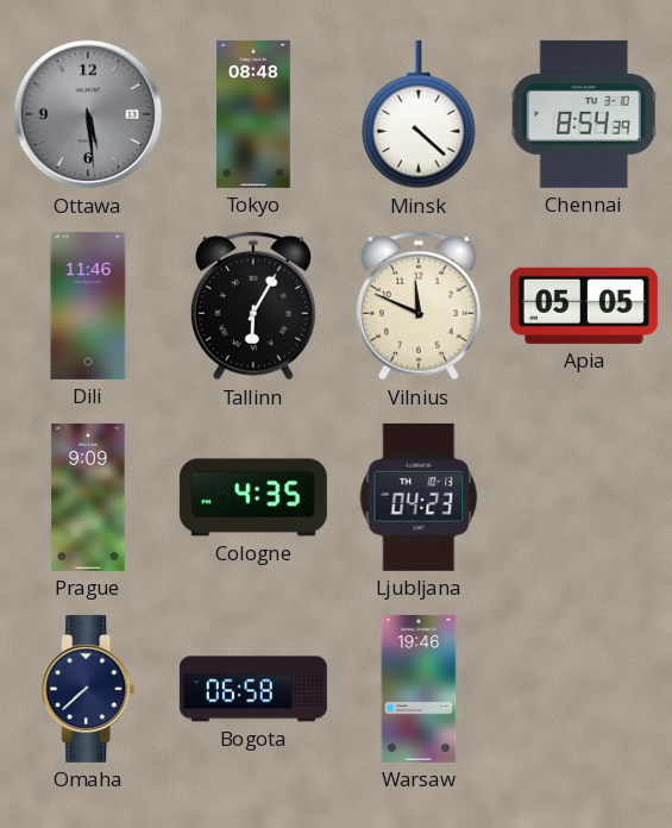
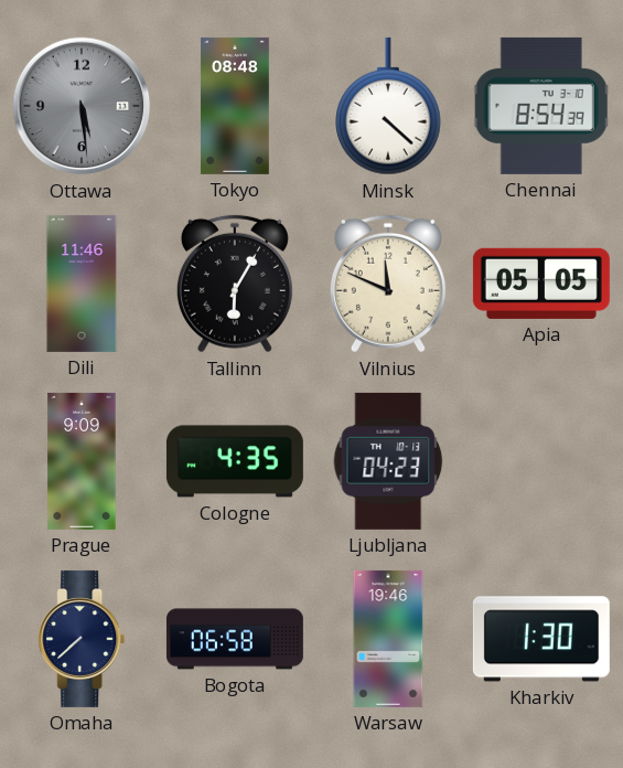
Kharkiv: none -> 1:30
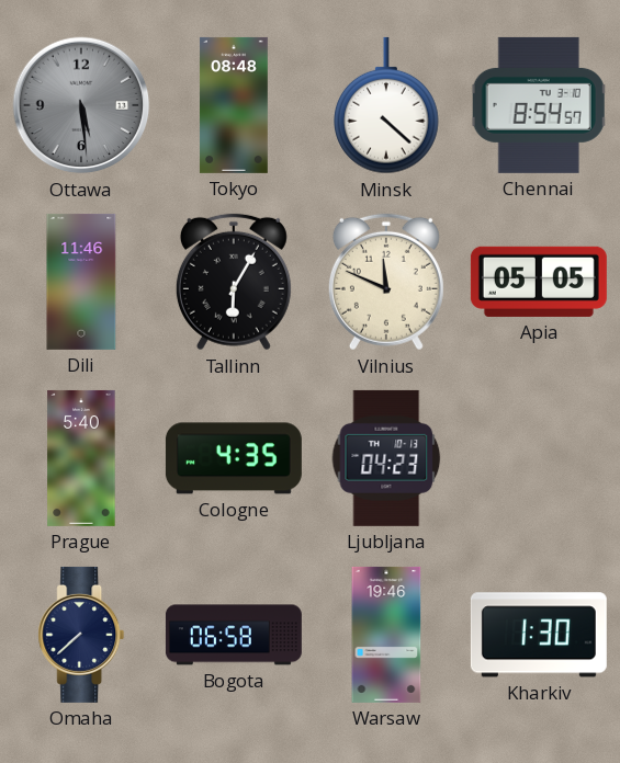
Chennai: 8:54:39 -> 8:54:57
Prague: 9:09 -> 5:40
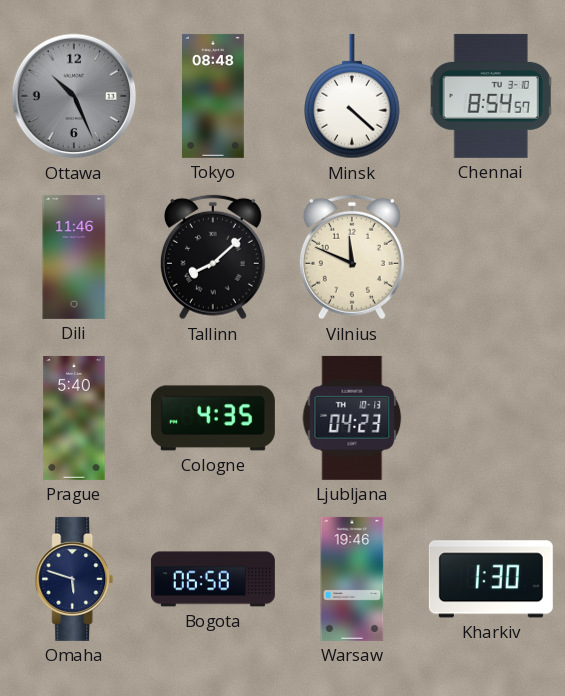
Ottawa: 5:29 -> 10:26
Tallinn: 6:05 -> 8:08
Apia: 05:05 -> none
Omaha: 7:38 -> 5:48
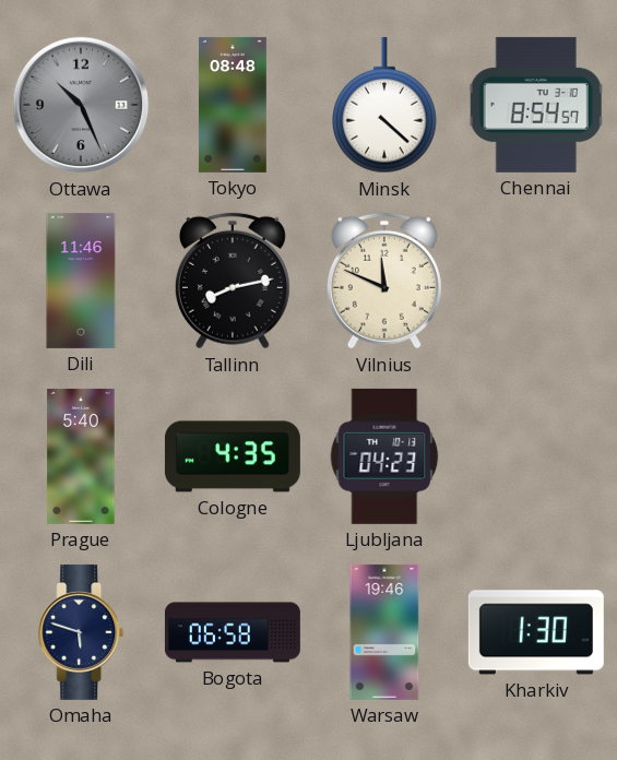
Tallinn: 8:08 -> 8:13
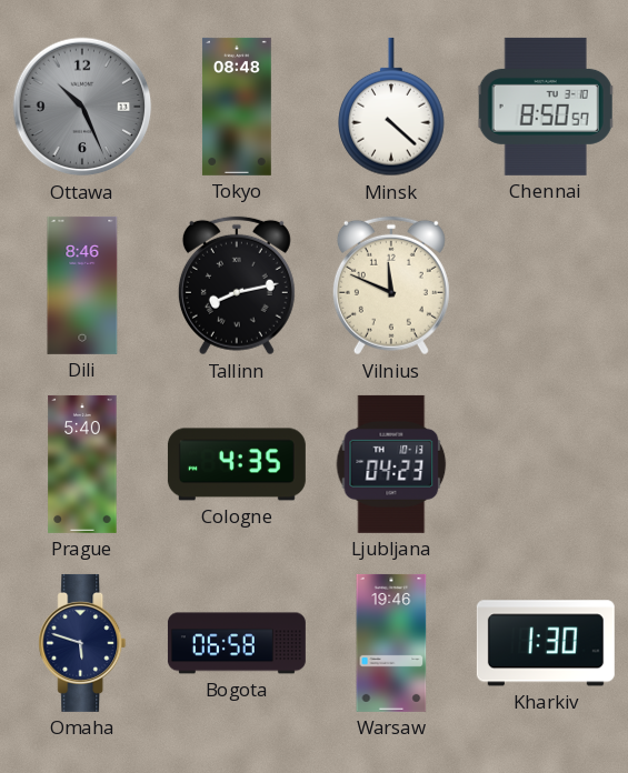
Chennai: 8:54 -> 8:50
Dili: 11:46 -> 8:46
